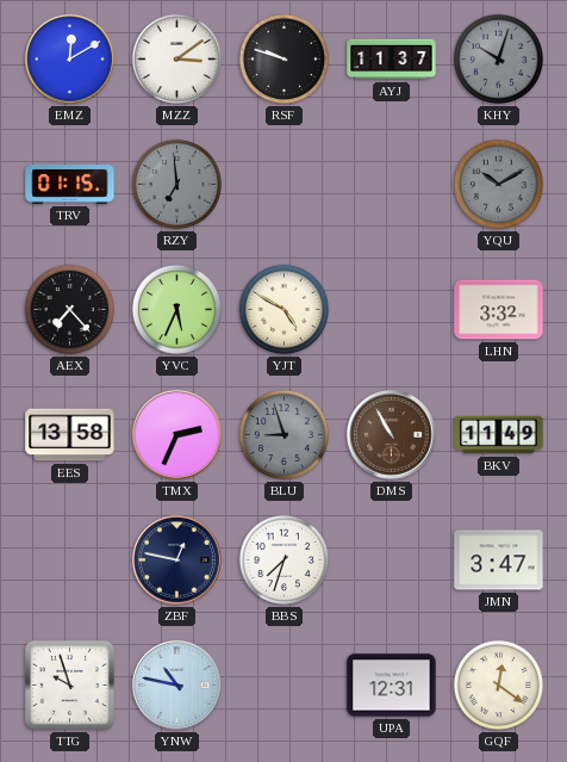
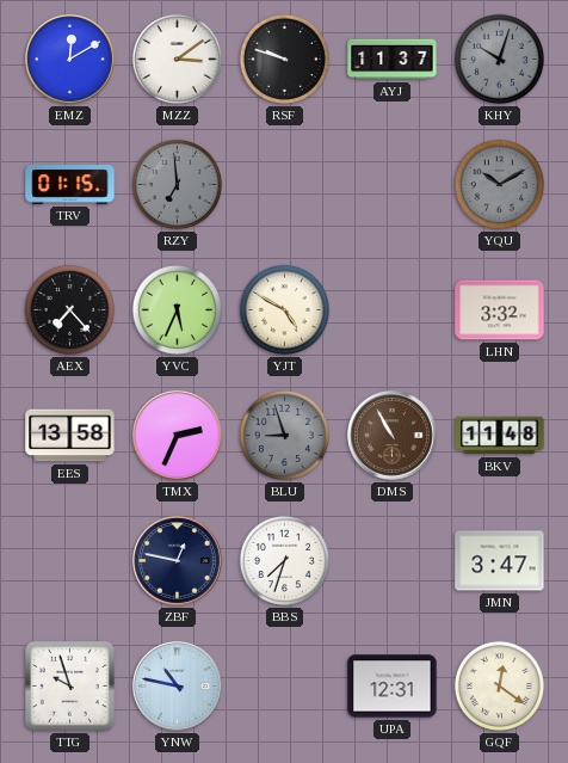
BKV: 11:49 -> 11:48
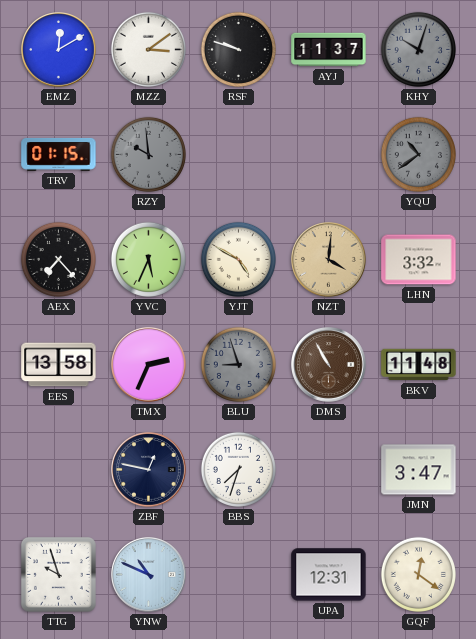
RZY: 6:59 -> 9:59
YQU: 10:10 -> 10:39
NZT: none -> 4:01
YNW: 10:47 -> 10:49
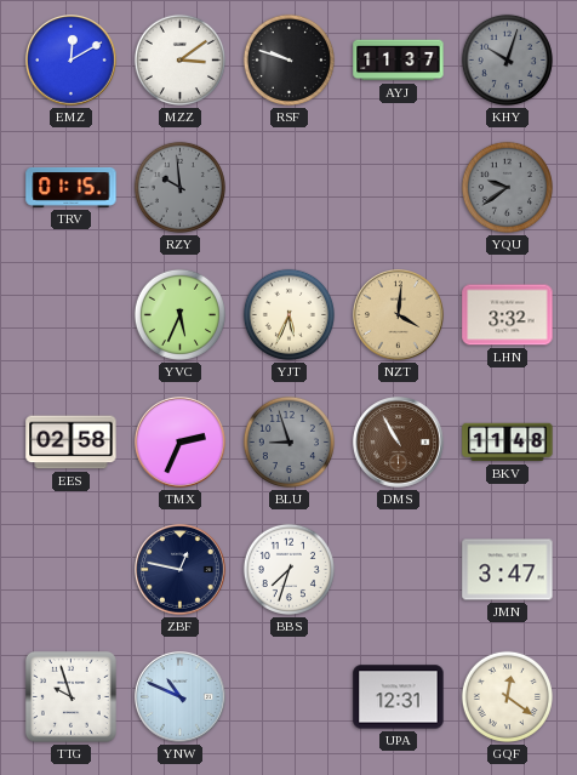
YQU: 10:39 -> 9:39
AEX: 7:23 -> none
YJT: 4:50 -> 5:34
EES: 13:58 -> 02:58
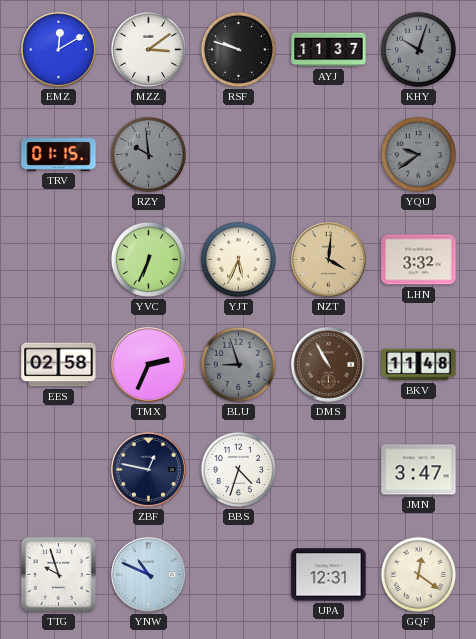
YVC: 5:34 -> 6:34
BBS: 7:33 -> 4:33
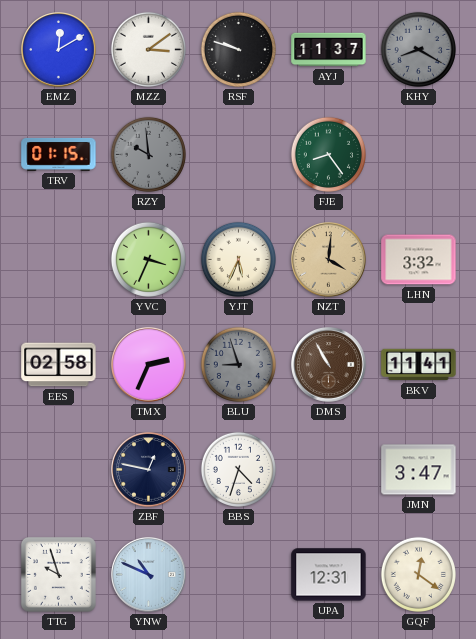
KHY: 10:03 -> 8:20
FJE: none -> 8:24
YQU: 9:39 -> none
YVC: 6:34 -> 3:34
BKV: 11:48 -> 11:41
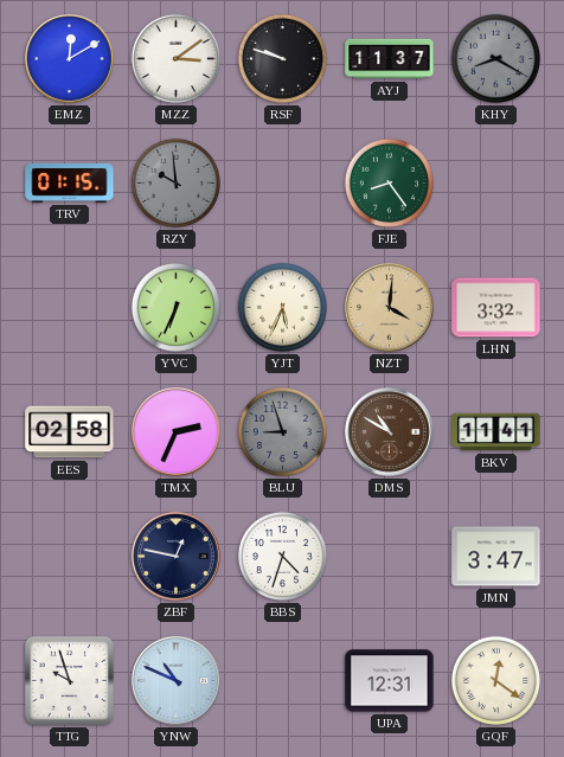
YVC: 3:34 -> 6:34
DMS: 10:55 -> 10:50
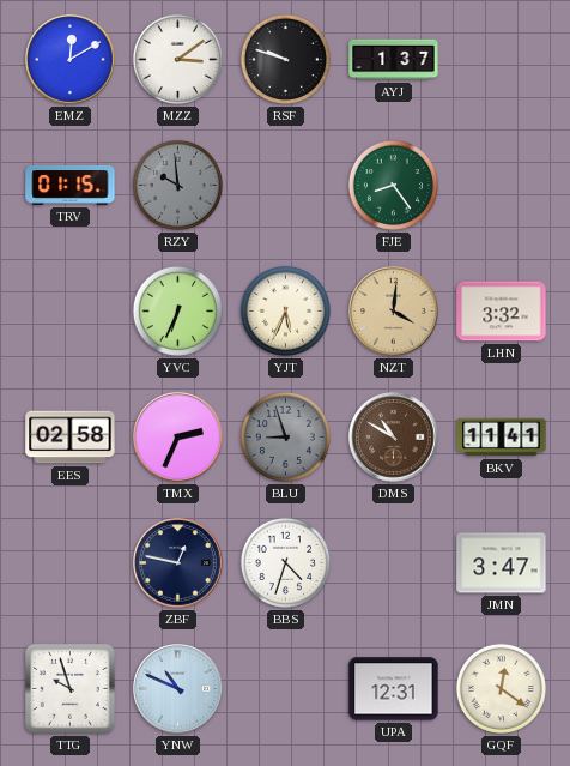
AYJ: 11:37 -> 1:37
KHY: 8:20 -> none
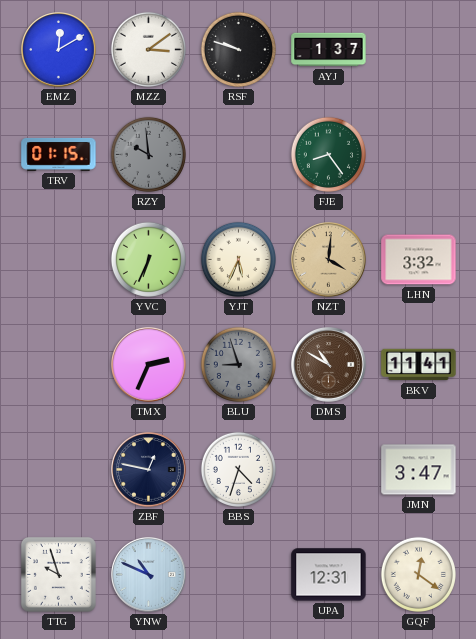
EES: 02:58 -> none
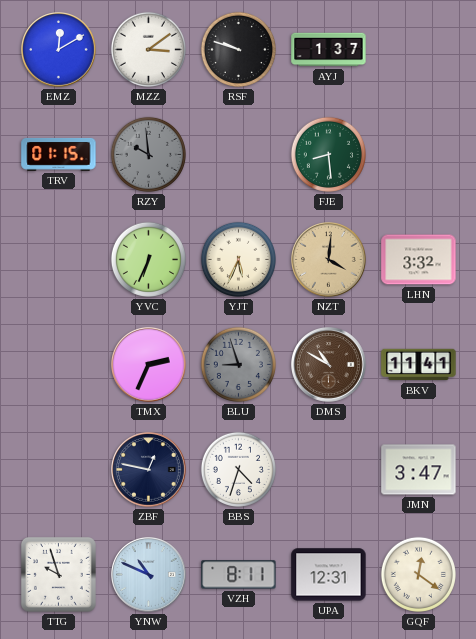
FJE: 8:24 -> 8:29
VZH: none -> 8:11
